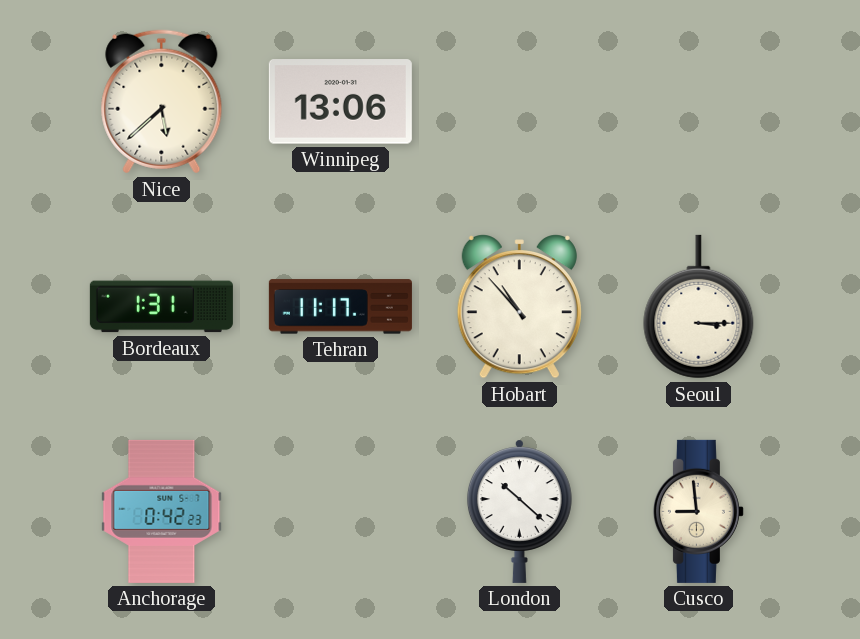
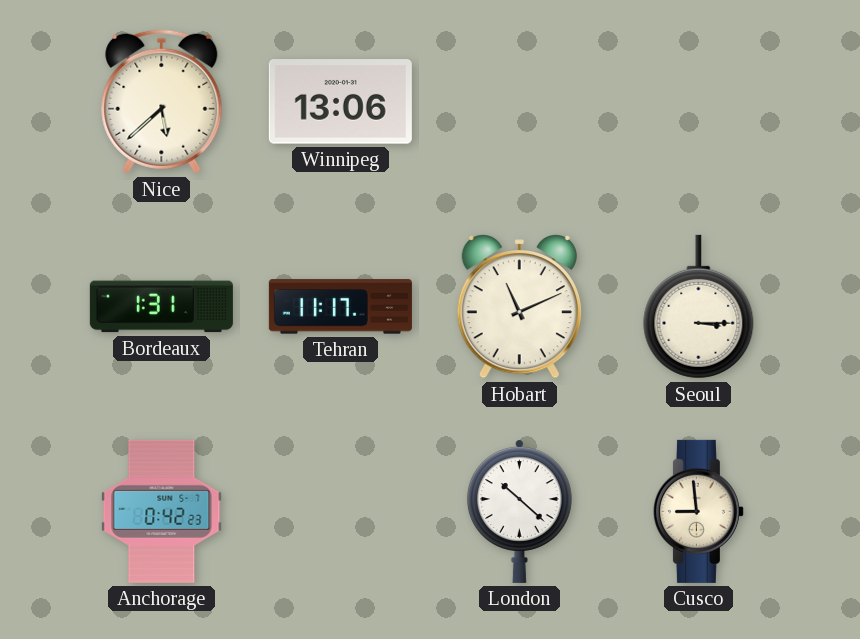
Hobart: 10:53 -> 11:11
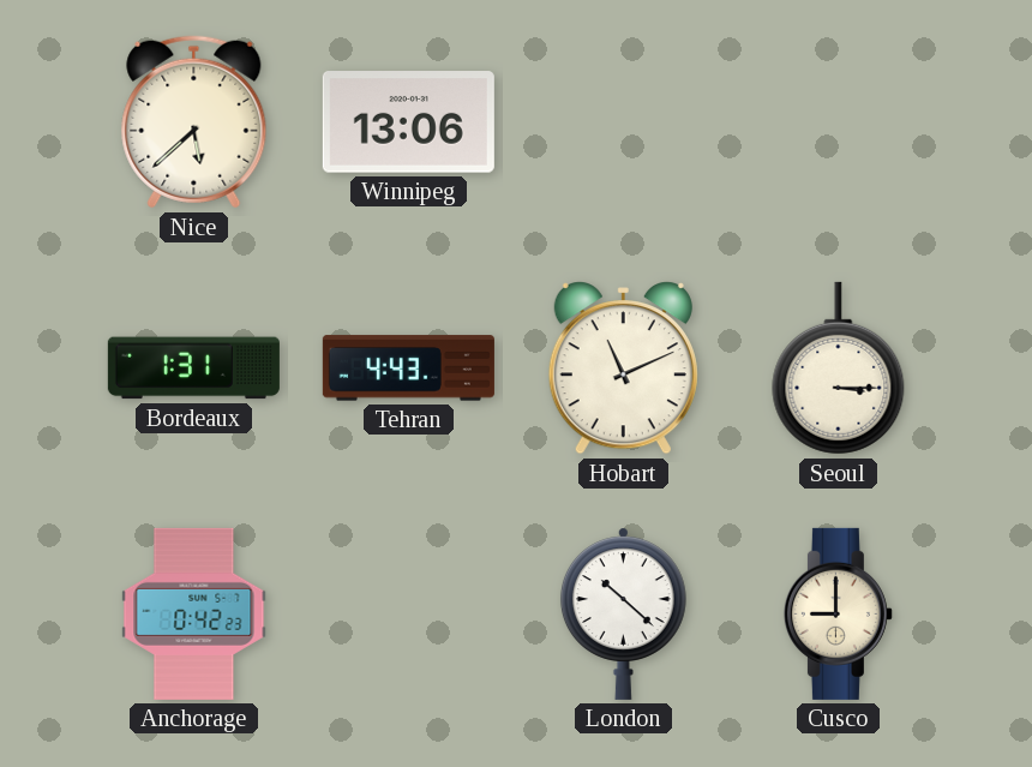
Tehran: 11:17 -> 4:43
Cusco: 8:59 -> 9:00
